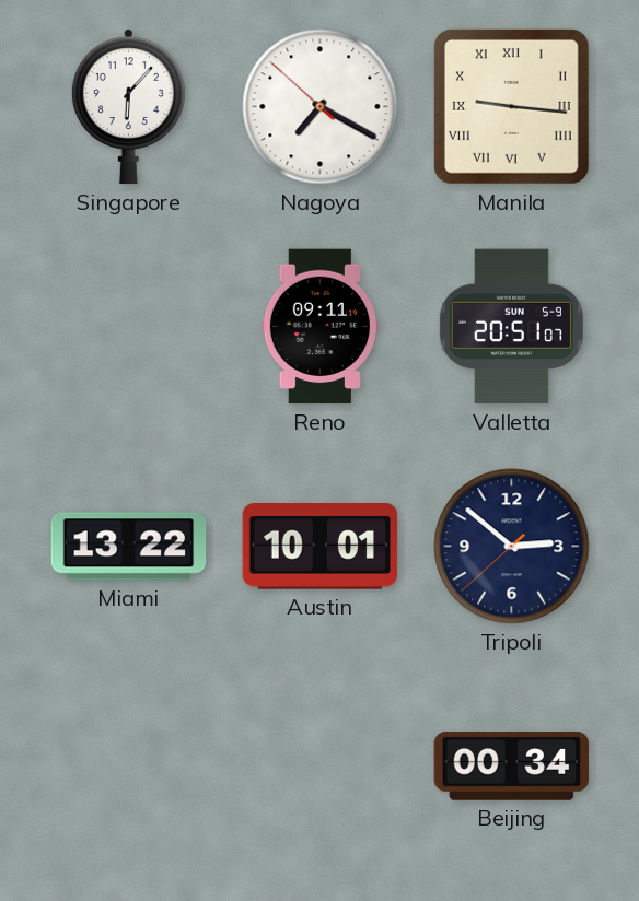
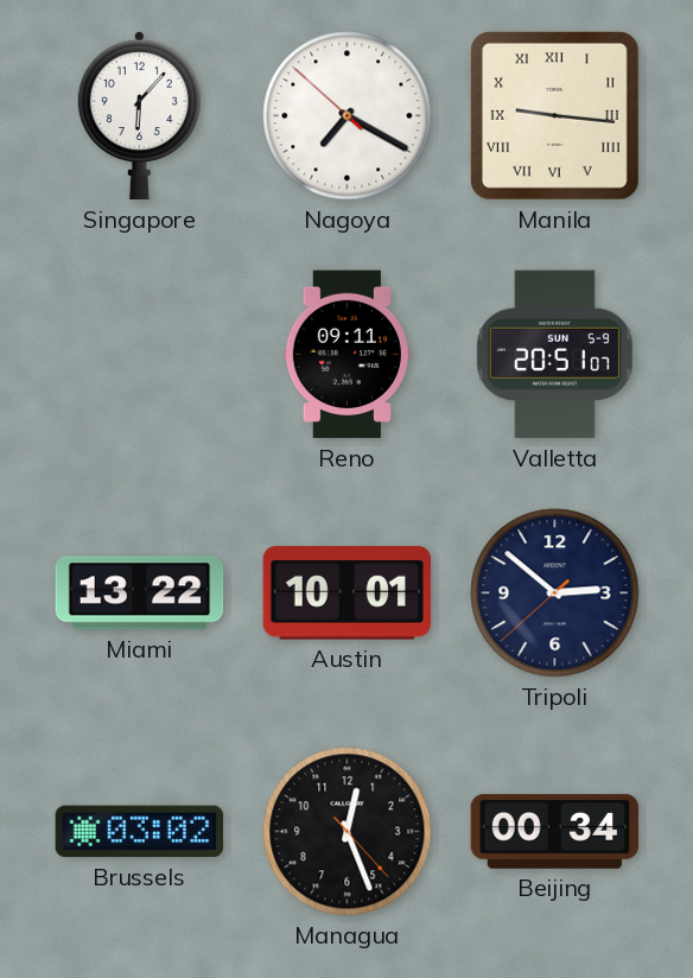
Brussels: none -> 03:02
Managua: none -> 12:26
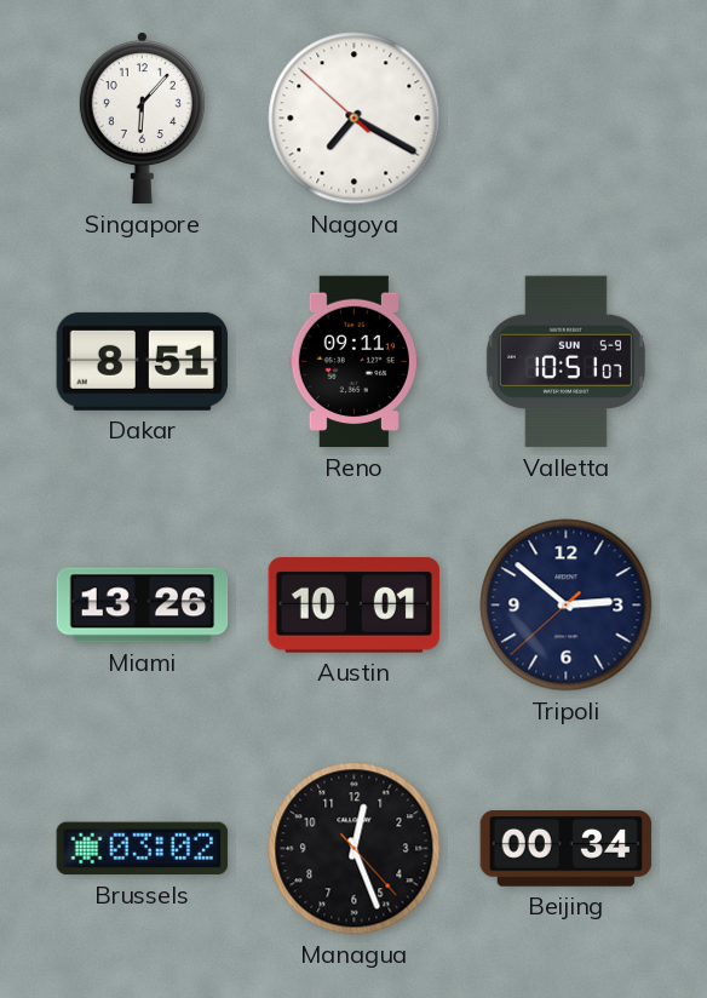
Manila: 9:16 -> none
Dakar: none -> 8:51
Valletta: 20:51 -> 10:51
Miami: 13:22 -> 13:26
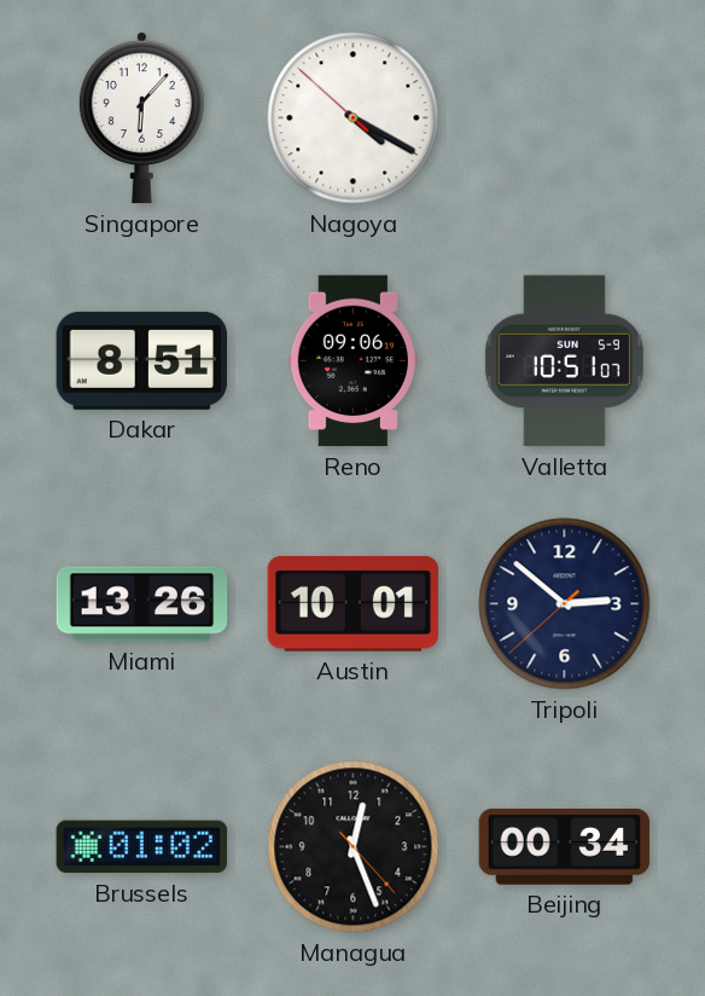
Nagoya: 7:19 -> 4:19
Reno: 09:11 -> 09:06
Brussels: 03:02 -> 01:02
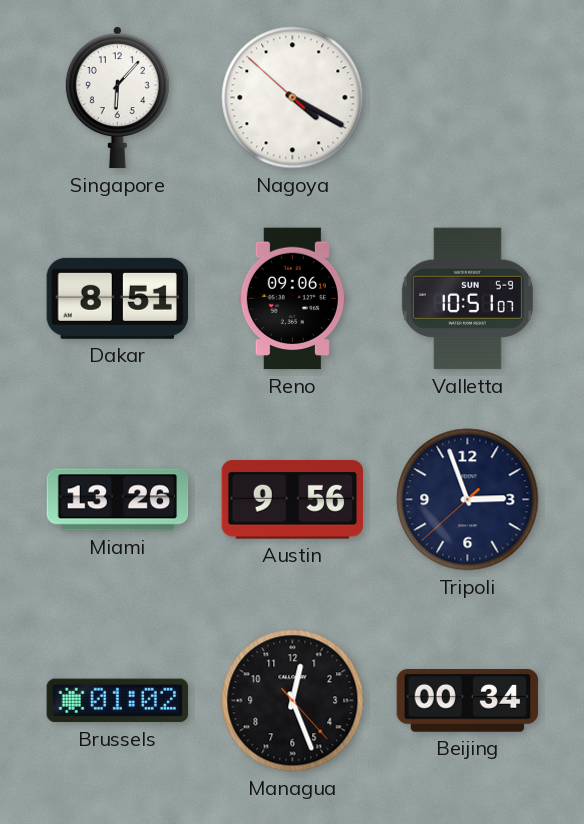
Austin: 10:01 -> 9:56
Tripoli: 2:51 -> 2:56
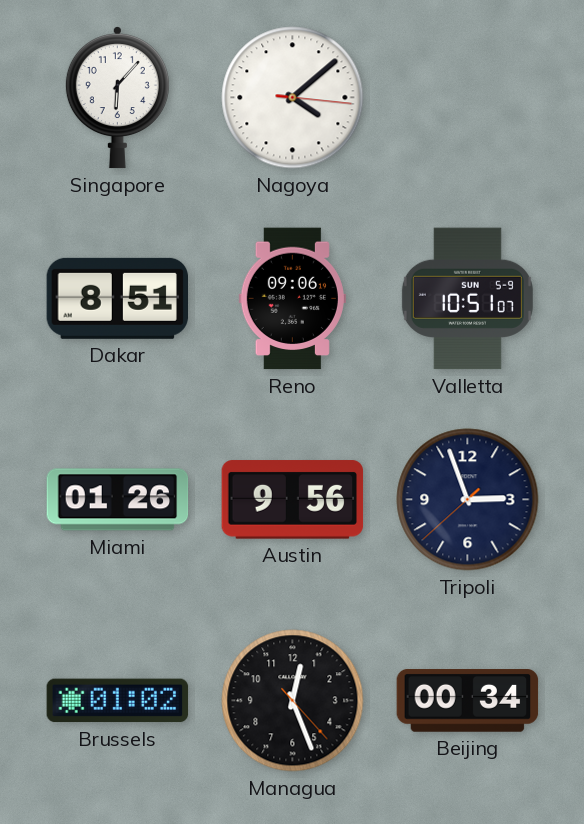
Nagoya: 4:19 -> 4:08
Miami: 13:26 -> 01:26
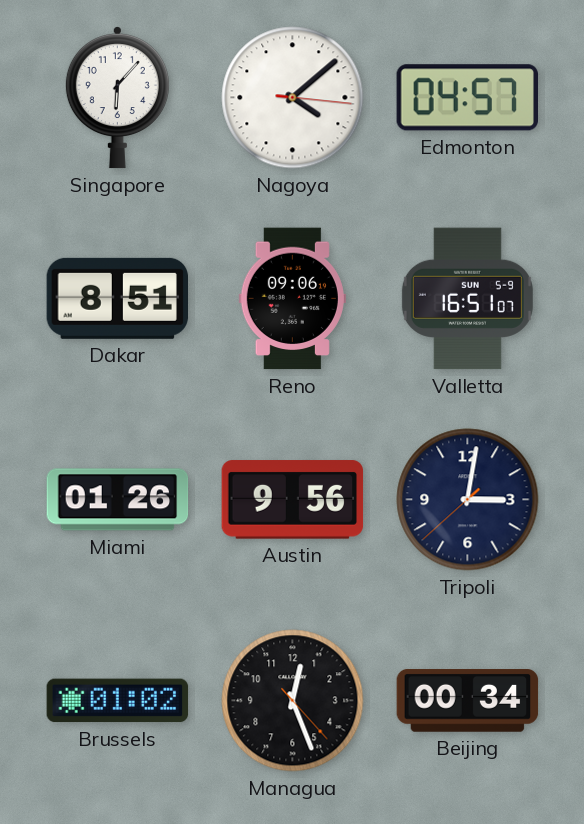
Edmonton: none -> 04:57
Valletta: 10:51 -> 16:51
Tripoli: 2:56 -> 3:01
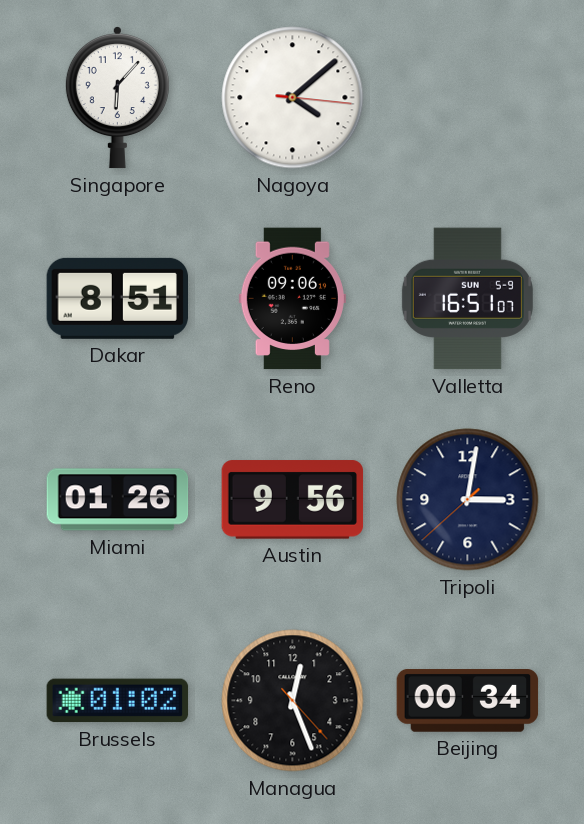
Edmonton: 04:57 -> none
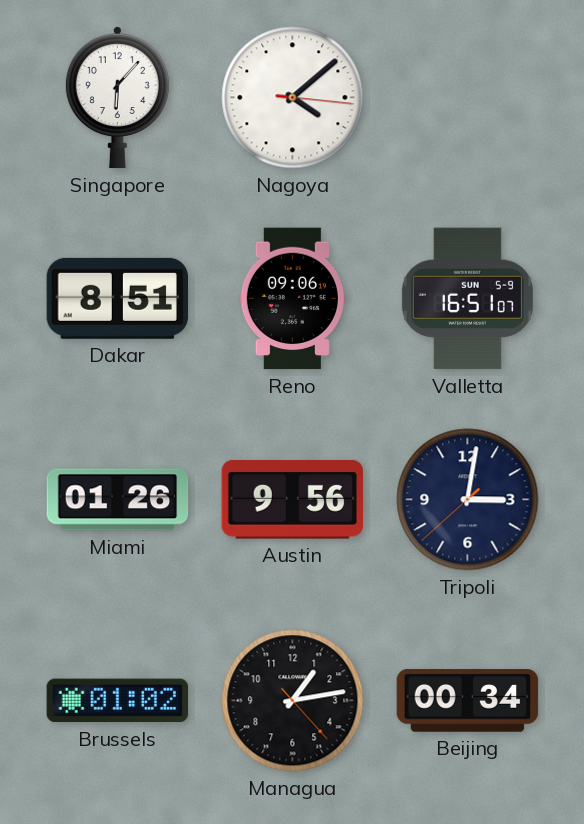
Managua: 12:26 -> 1:13
